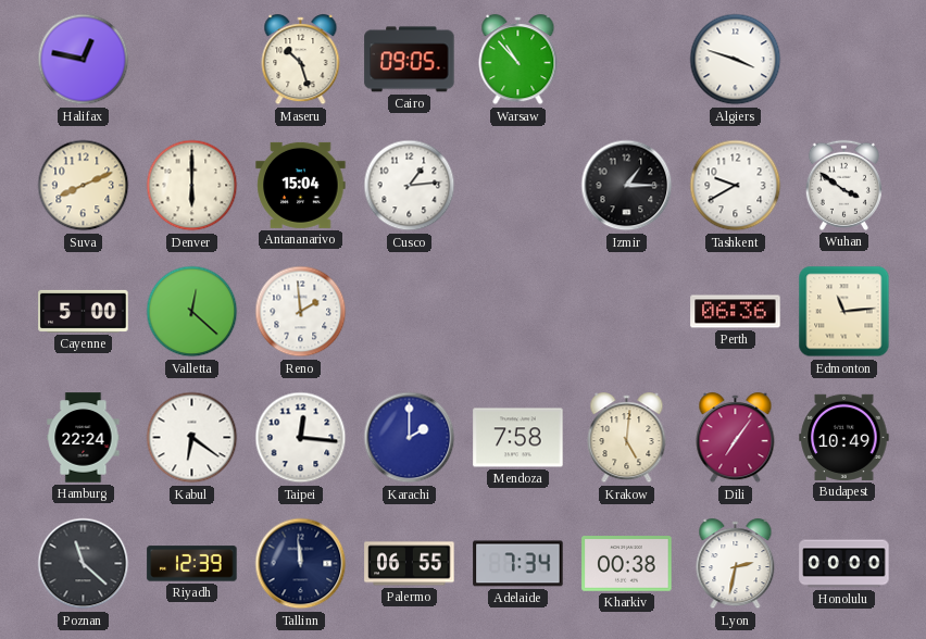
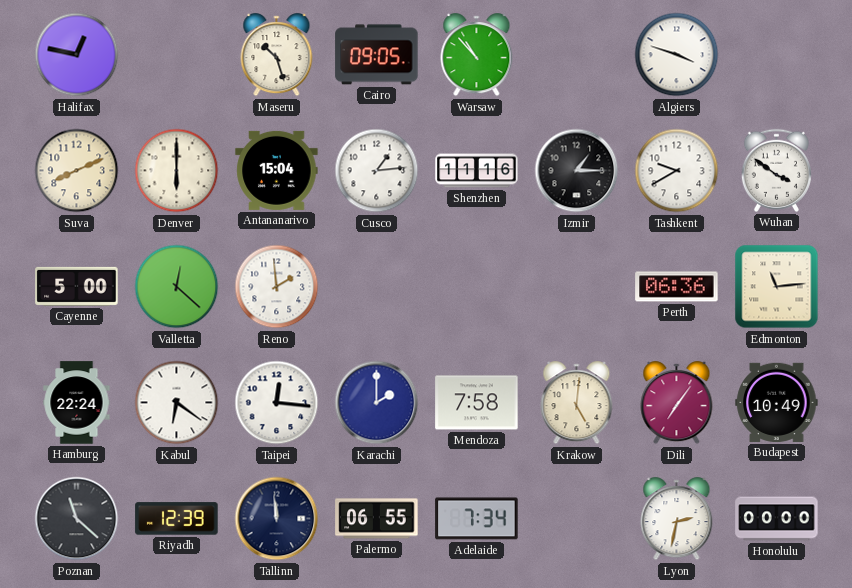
Shenzhen: none -> 11:16
Kharkiv: 00:38 -> none
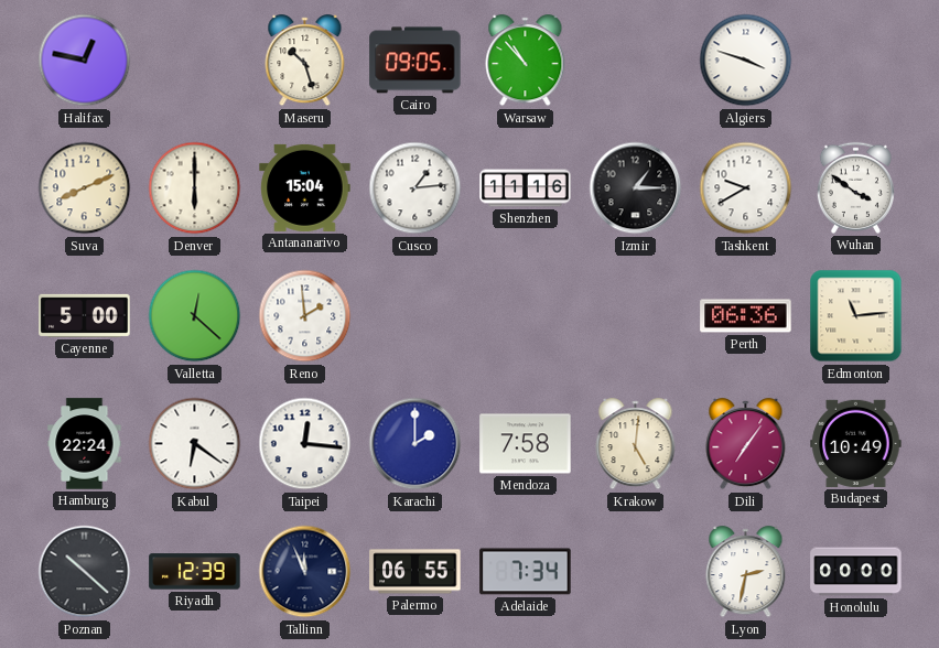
Poznan: 11:22 -> 10:22
Tallinn: 11:59 -> 11:56
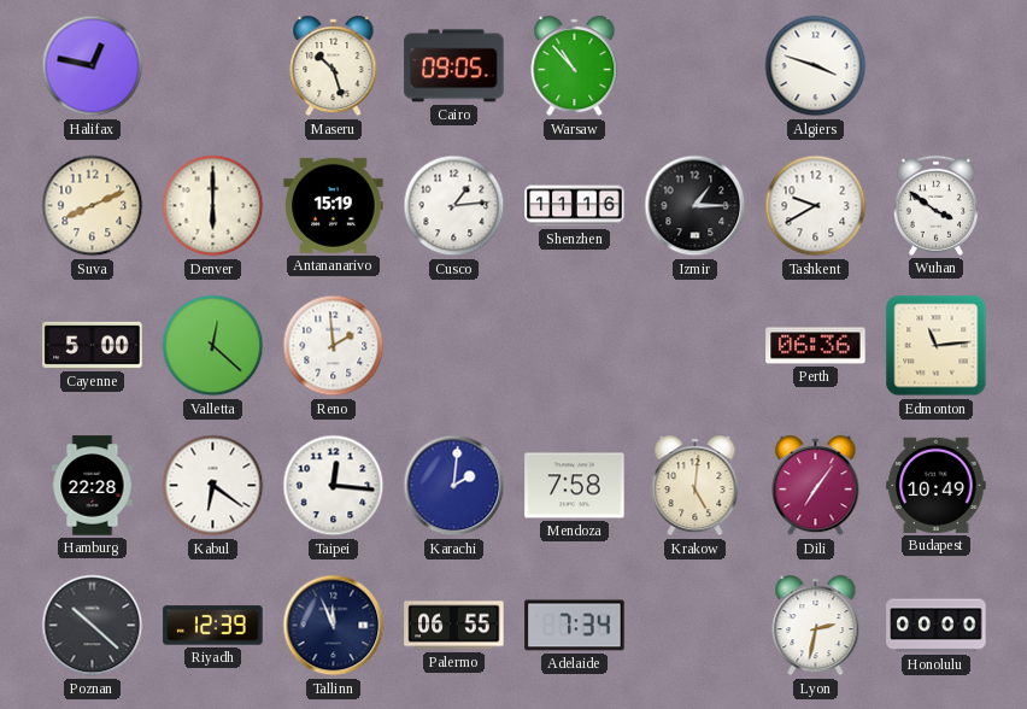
Antananarivo: 15:04 -> 15:19
Hamburg: 22:24 -> 22:28
Karachi: 2:00 -> 2:01
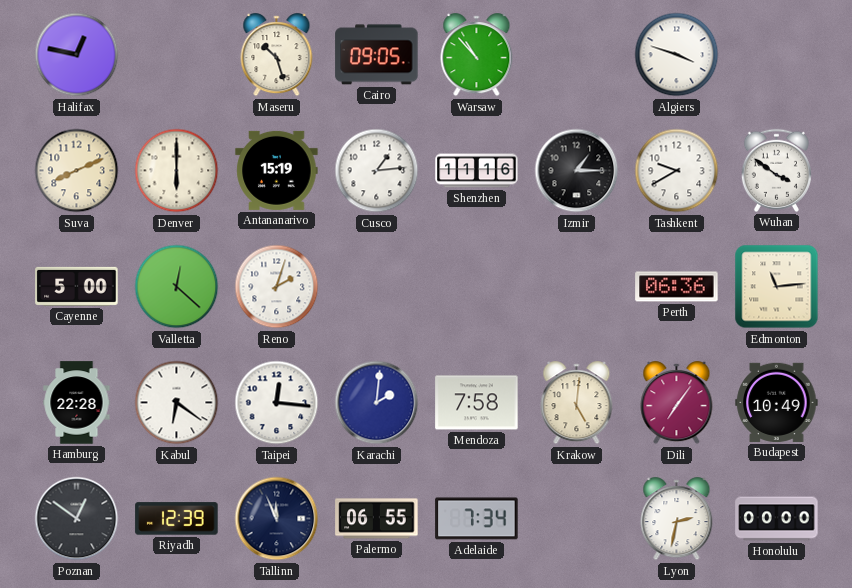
Reno: 1:59 -> 2:03
Poznan: 10:22 -> 12:51
